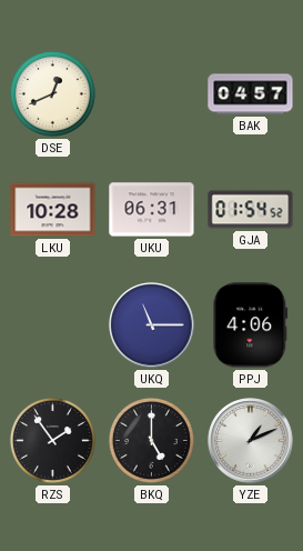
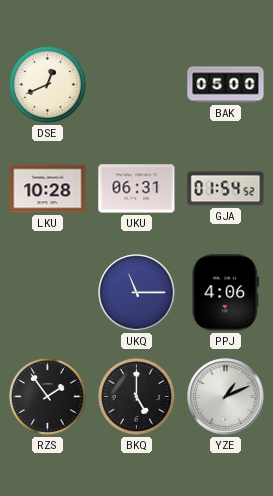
BAK: 04:57 -> 05:00
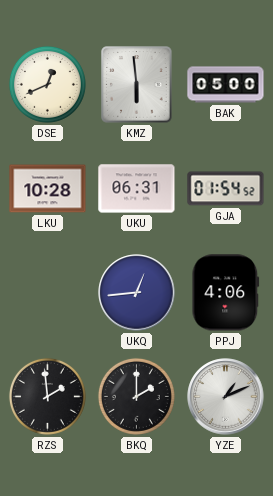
KMZ: none -> 5:59
UKQ: 11:15 -> 12:44
RZS: 1:54 -> 1:59
BKQ: 5:00 -> 2:00
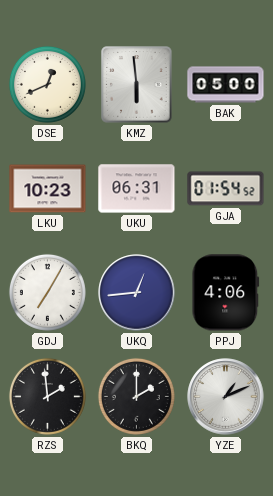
LKU: 10:28 -> 10:23
GDJ: none -> 7:05
